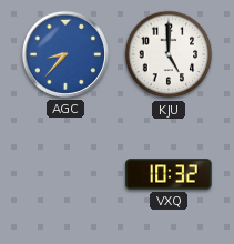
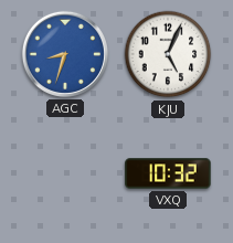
AGC: 8:37 -> 8:33
KJU: 5:00 -> 5:04
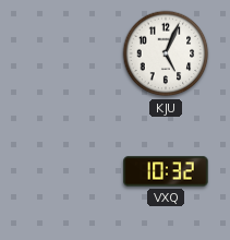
AGC: 8:33 -> none
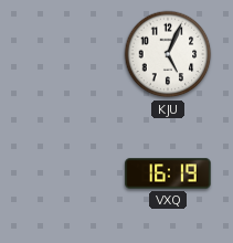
VXQ: 10:32 -> 16:19
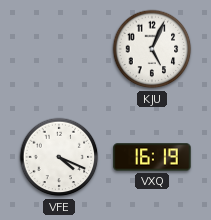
VFE: none -> 4:19
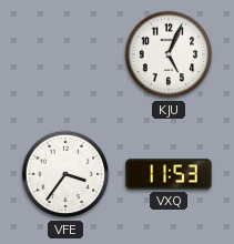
VFE: 4:19 -> 3:36
VXQ: 16:19 -> 11:53
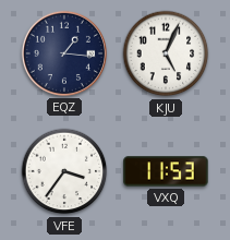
EQZ: none -> 1:16
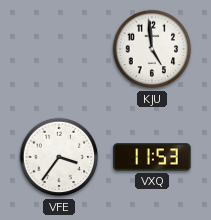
EQZ: 1:16 -> none
KJU: 5:04 -> 4:59
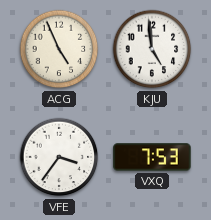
ACG: none -> 4:56
VXQ: 11:53 -> 7:53
